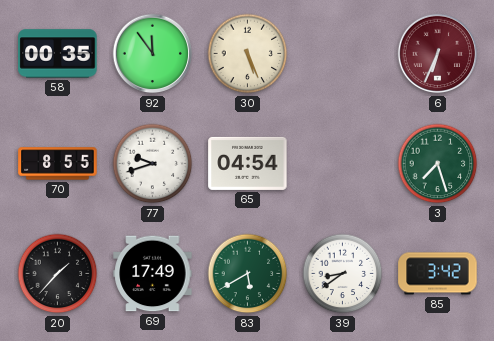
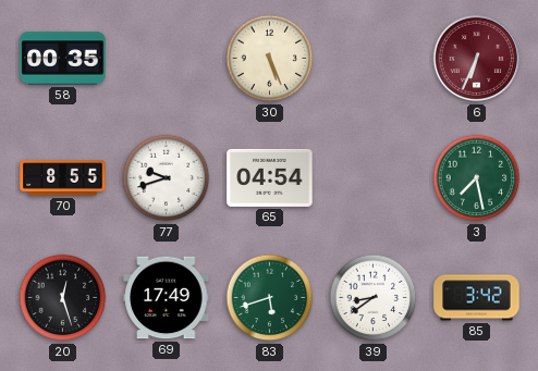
92: 11:54 -> none
3: 7:27 -> 7:28
20: 1:37 -> 12:27
83: 5:40 -> 5:42
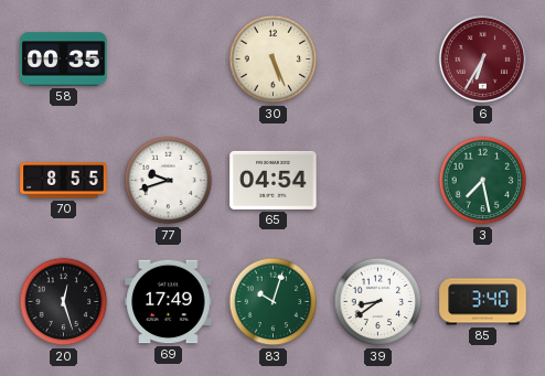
6: 6:34 -> 6:35
83: 5:42 -> 10:03
85: 3:42 -> 3:40
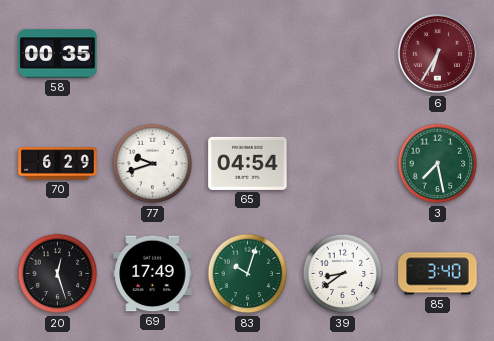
30: 5:26 -> none
70: 8:55 -> 6:29
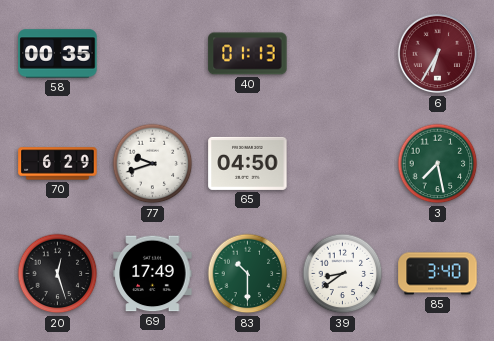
40: none -> 01:13
65: 04:54 -> 04:50
83: 10:03 -> 10:30
